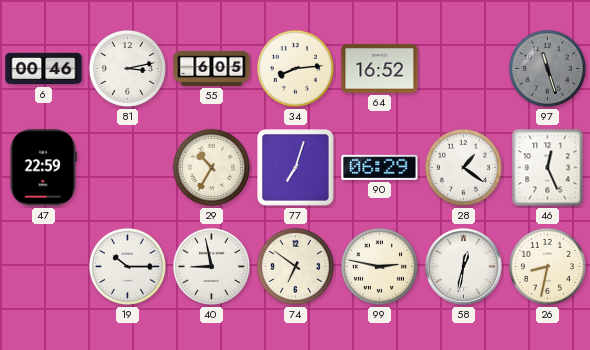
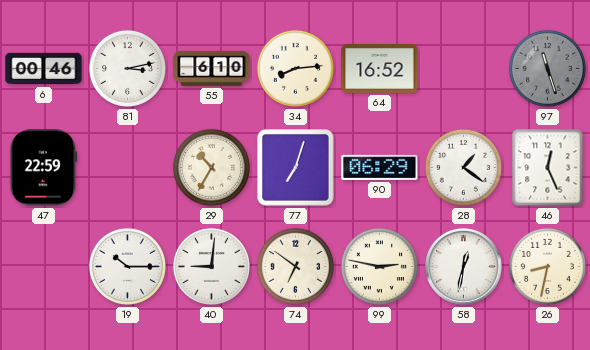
55: 6:05 -> 6:10
40: 8:58 -> 9:01
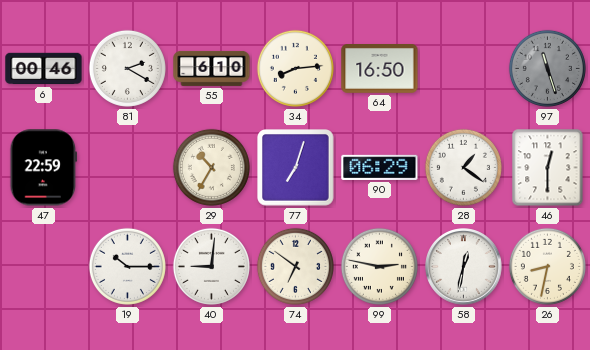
81: 3:13 -> 2:20
64: 16:52 -> 16:50
46: 12:26 -> 12:30
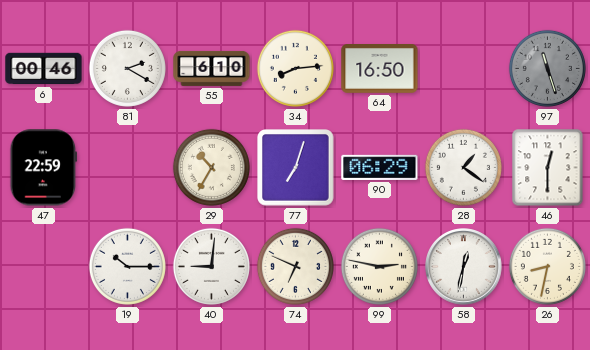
74: 6:51 -> 6:49
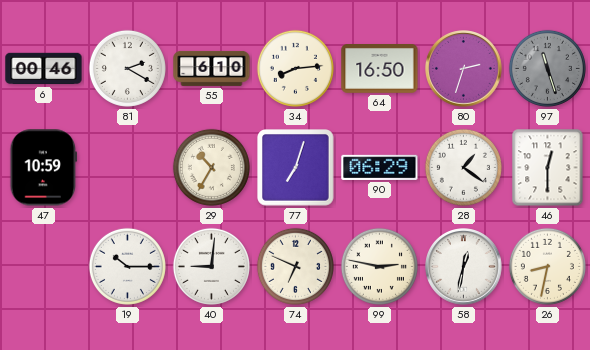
80: none -> 2:33
47: 22:59 -> 10:59
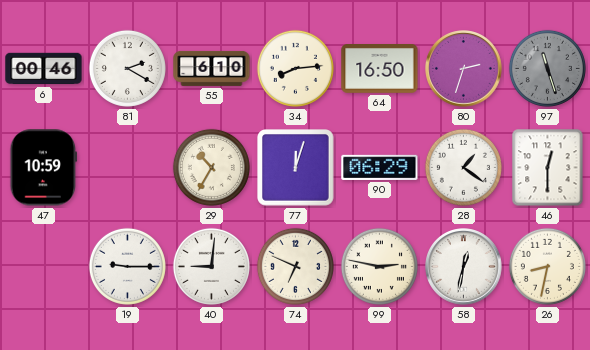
77: 7:03 -> 12:03
19: 10:15 -> 9:15
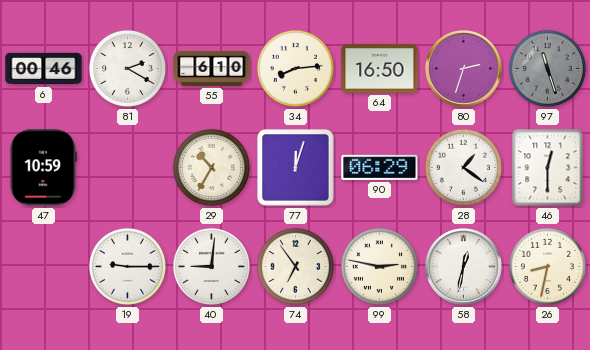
74: 6:49 -> 6:54
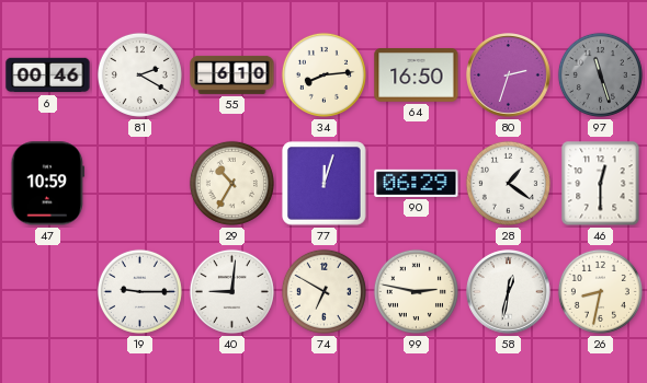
74: 6:54 -> 6:50
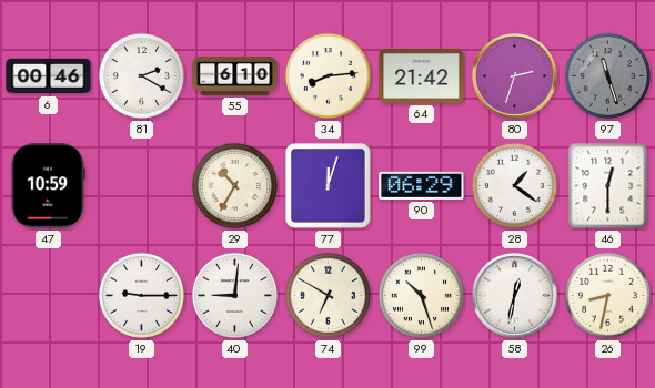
64: 16:50 -> 21:42
99: 2:47 -> 10:27
